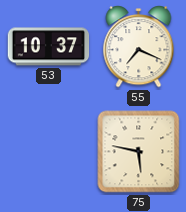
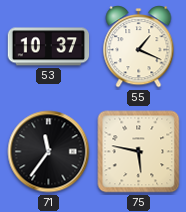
55: 7:19 -> 1:19
71: none -> 11:36
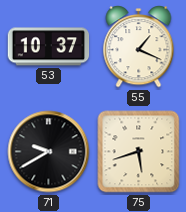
71: 11:36 -> 9:40
75: 5:47 -> 5:42
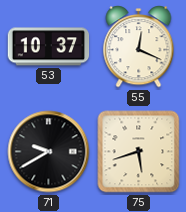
55: 1:19 -> 12:19
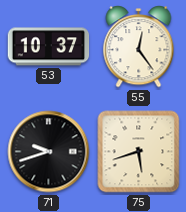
55: 12:19 -> 12:24
71: 9:40 -> 9:42
